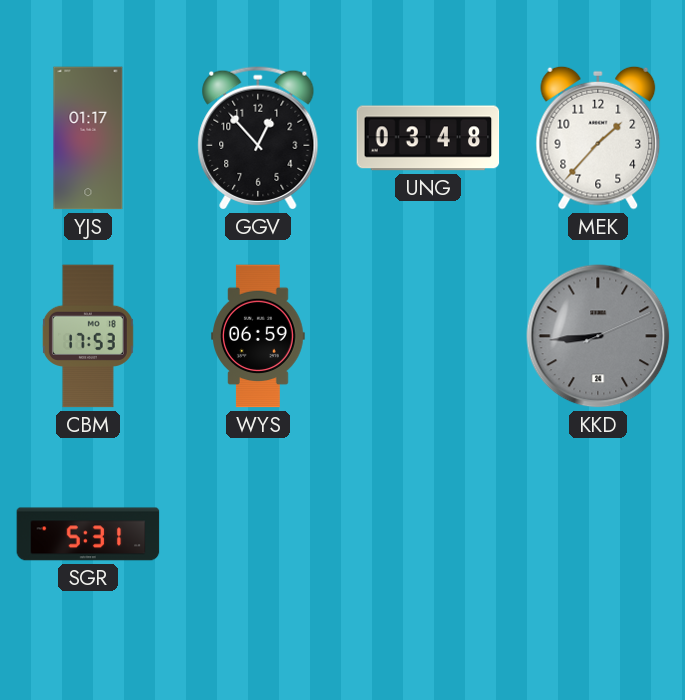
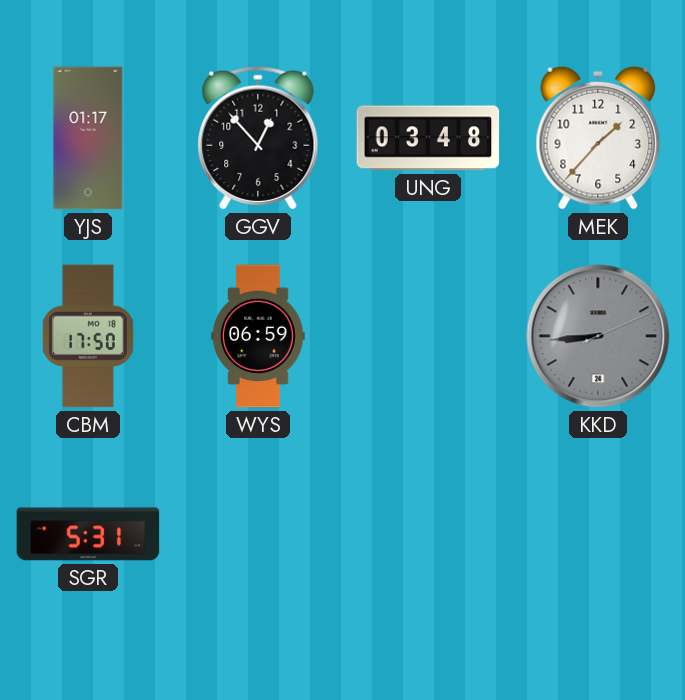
CBM: 17:53 -> 17:50
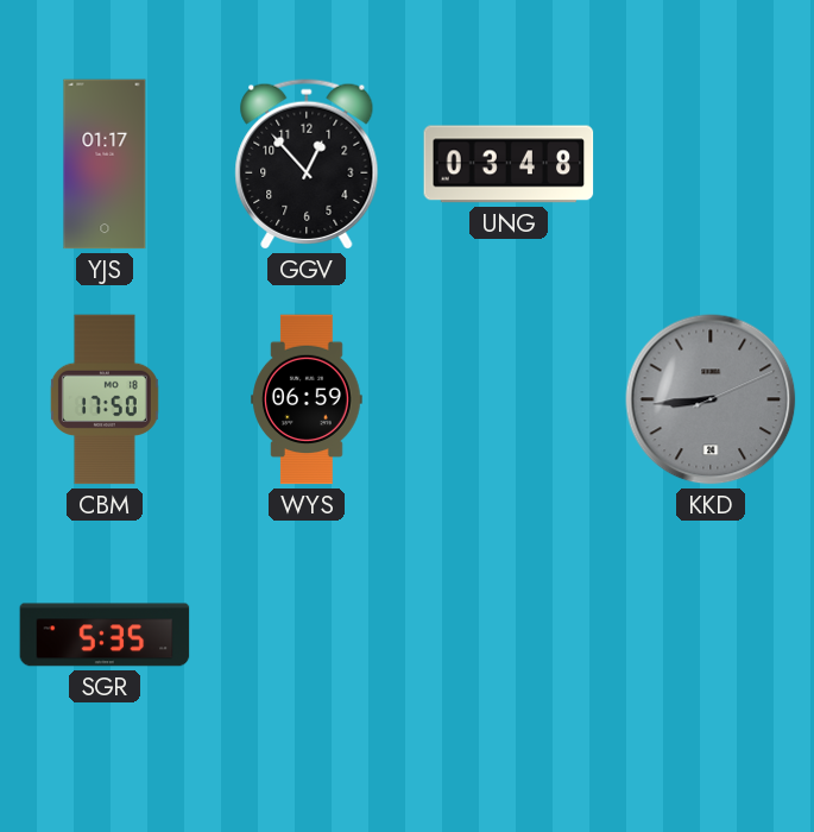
MEK: 1:37 -> none
SGR: 5:31 -> 5:35
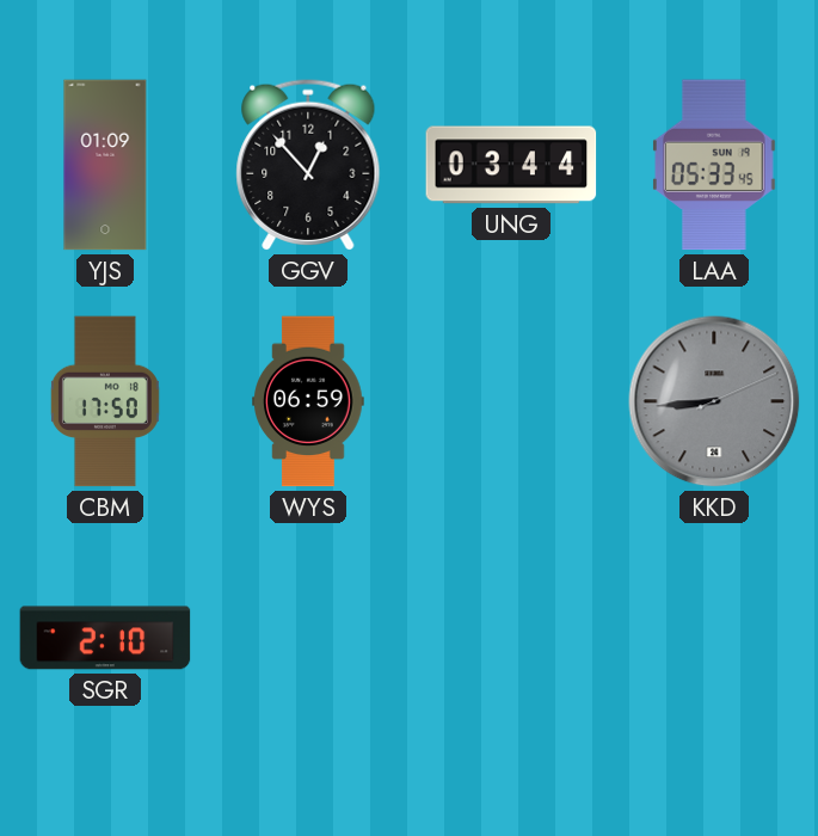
YJS: 01:17 -> 01:09
UNG: 03:48 -> 03:44
LAA: none -> 05:33
SGR: 5:35 -> 2:10
